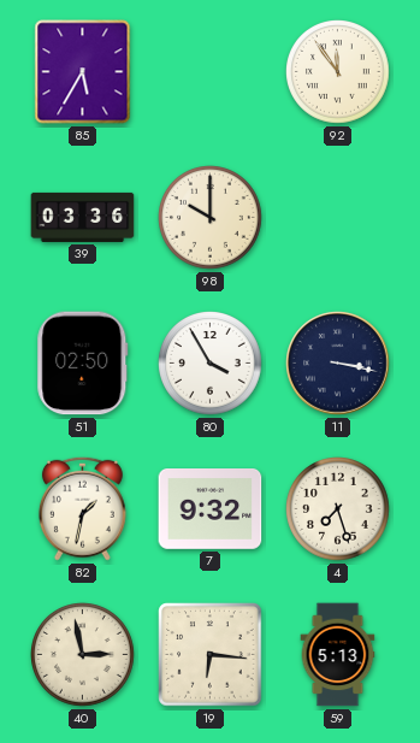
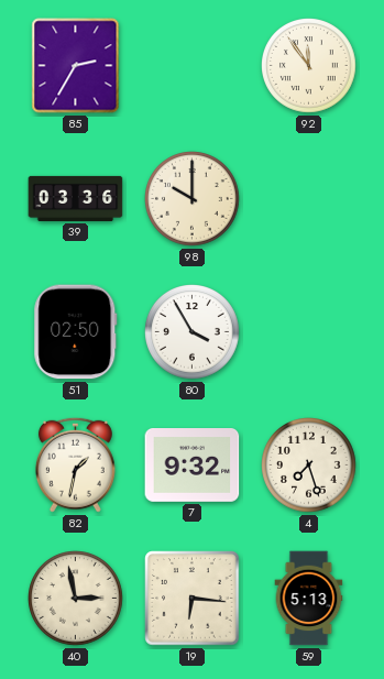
85: 5:35 -> 2:35
11: 3:17 -> none
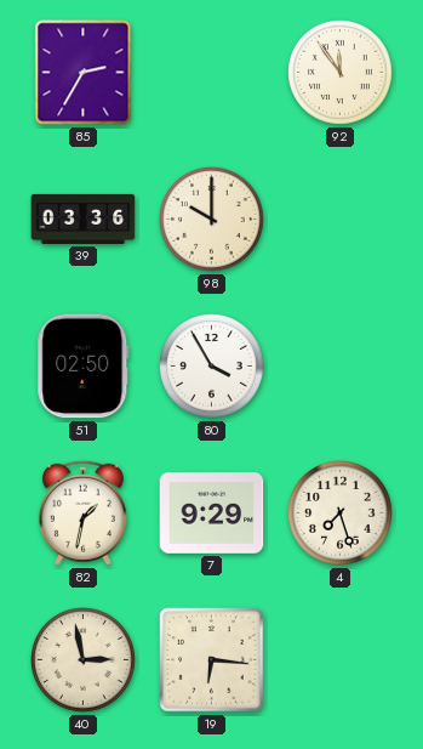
7: 9:32 -> 9:29
59: 5:13 -> none
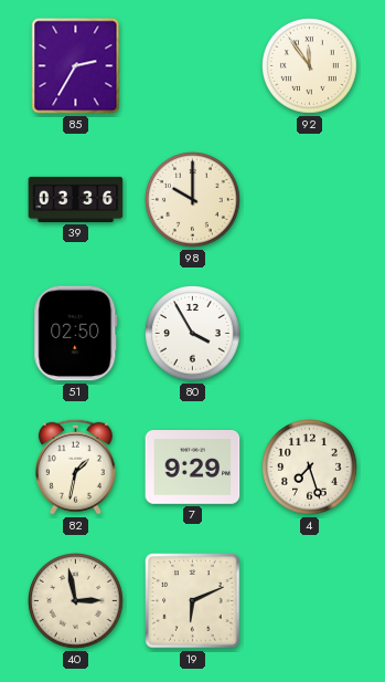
19: 6:16 -> 6:11
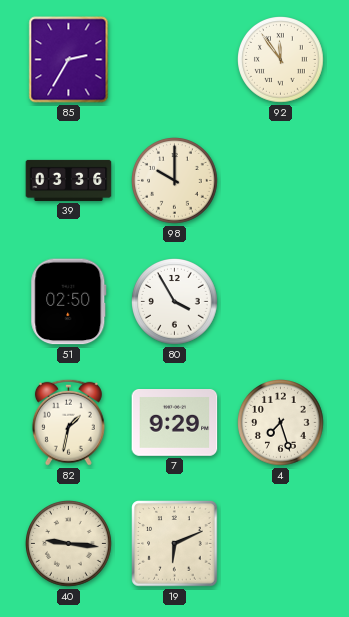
40: 2:58 -> 9:16
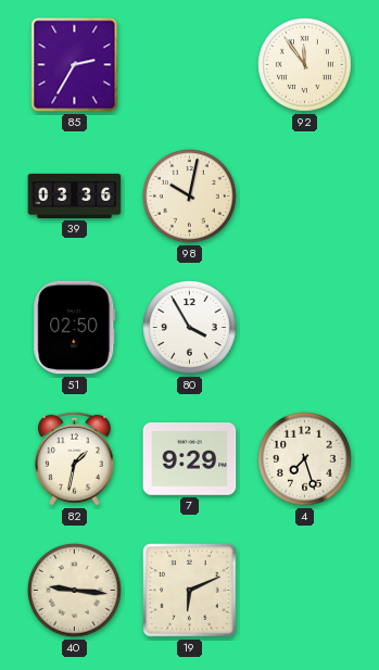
98: 10:00 -> 10:02
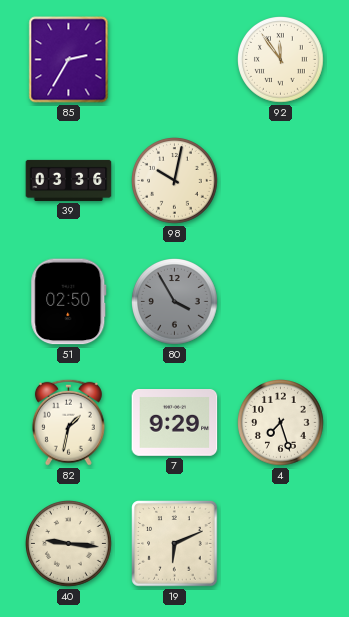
80 dial: white -> grey
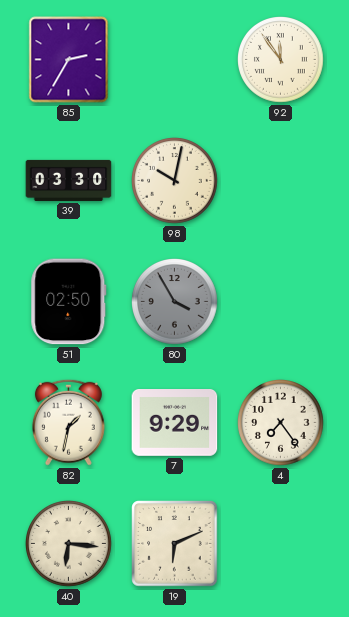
39: 03:36 -> 03:30
4: 7:27 -> 7:24
40: 9:16 -> 6:16
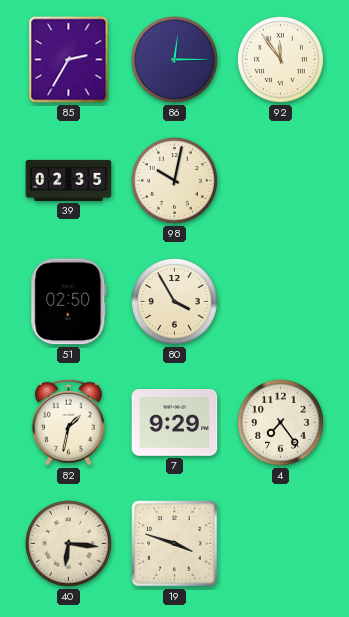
86: none -> 12:15
39: 03:30 -> 02:35
80 dial: grey -> cream
19: 6:11 -> 3:48
